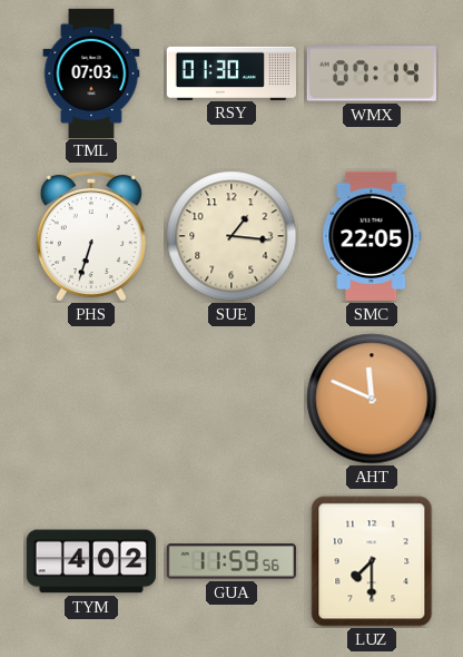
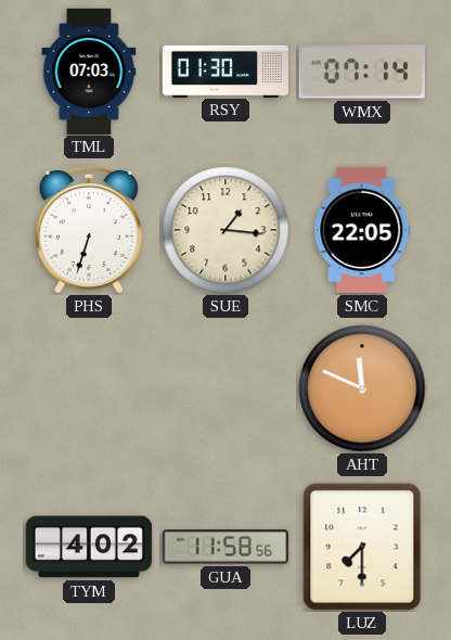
GUA: 11:59 -> 11:58
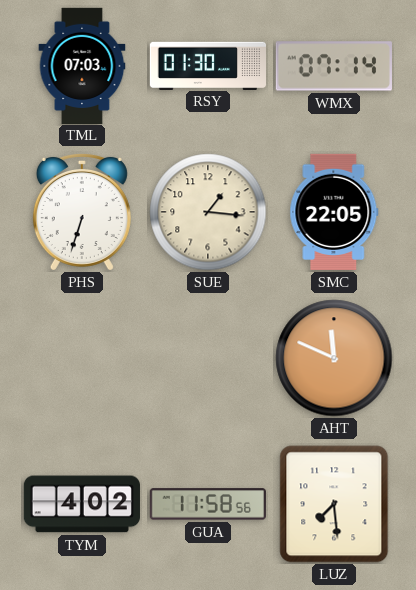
LUZ: 7:30 -> 7:29
